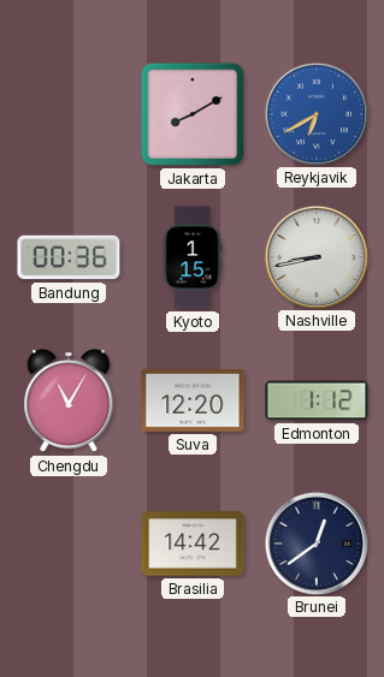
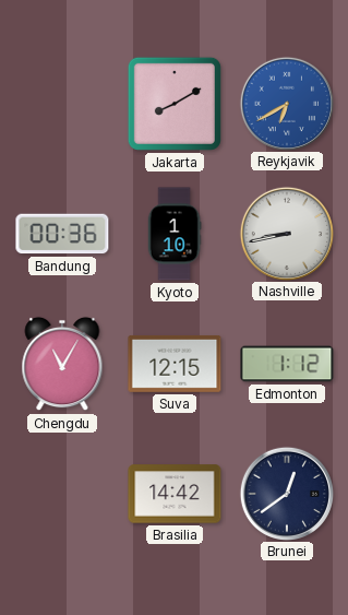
Kyoto: 1:15 -> 1:10
Suva: 12:20 -> 12:15
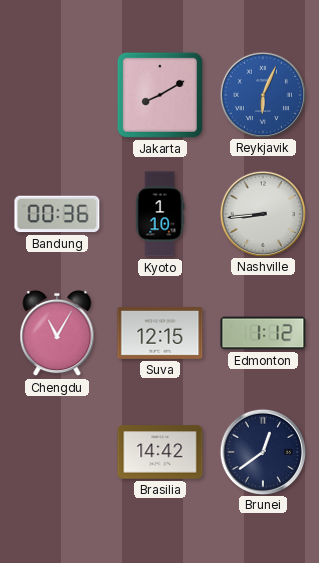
Reykjavik: 6:40 -> 6:04
Nashville: 8:43 -> 8:44
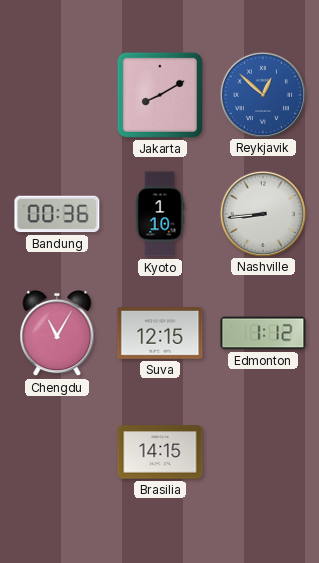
Reykjavik: 6:04 -> 12:52
Brasilia: 14:42 -> 14:15
Brunei: 12:39 -> none
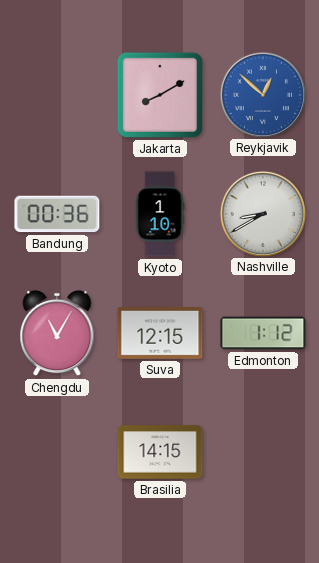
Nashville: 8:44 -> 8:40
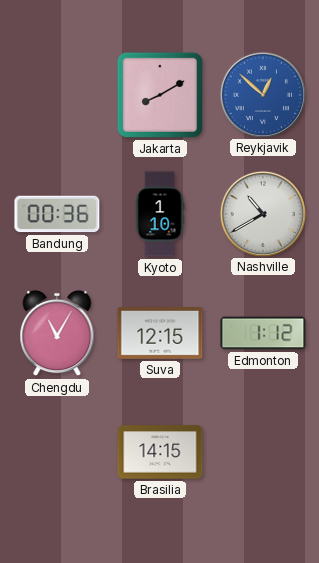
Nashville: 8:40 -> 10:40
